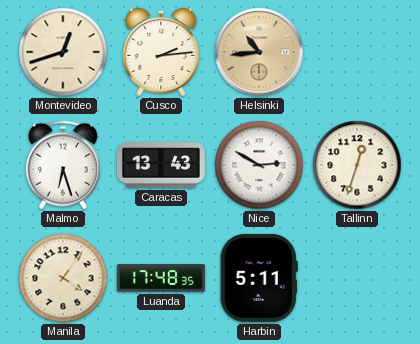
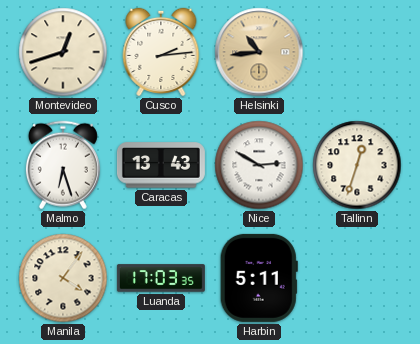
Luanda: 17:48 -> 17:03
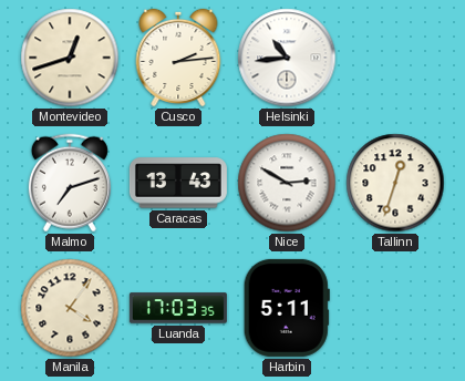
Helsinki dial: champagne -> white
Malmo: 6:27 -> 7:12
